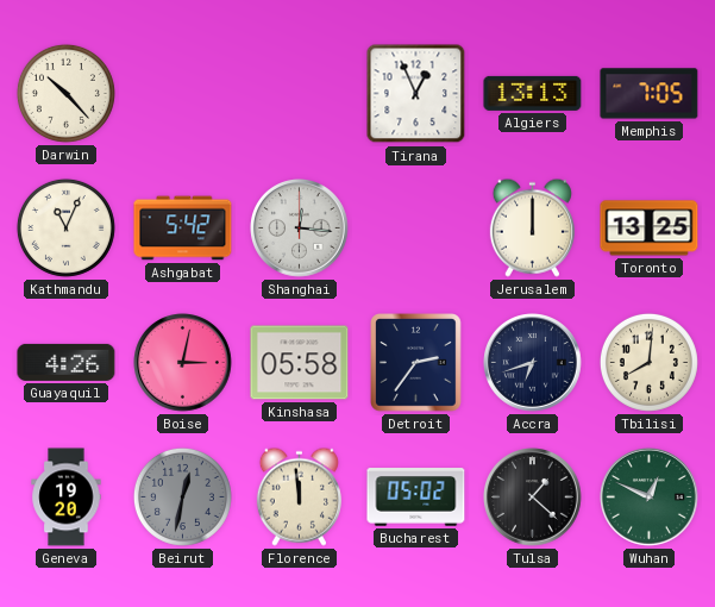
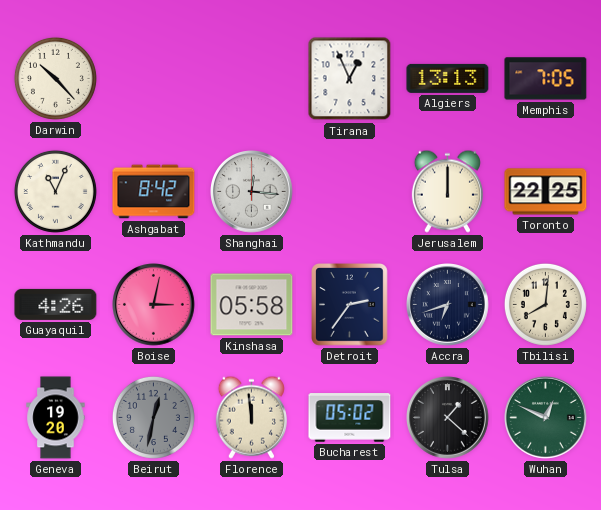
Ashgabat: 5:42 -> 8:42
Toronto: 13:25 -> 22:25
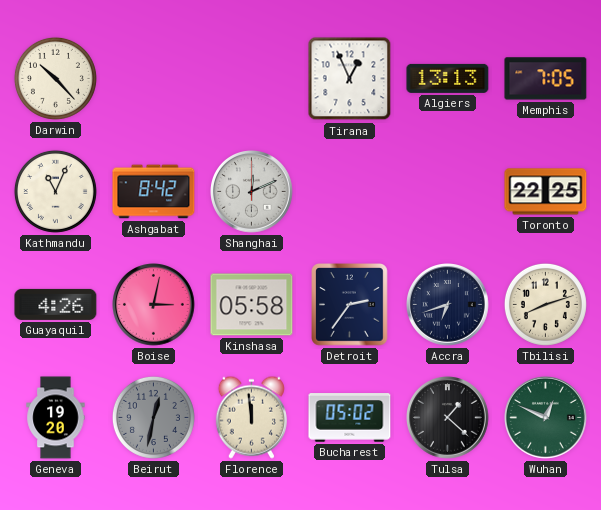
Shanghai: 12:16 -> 12:11
Jerusalem: 12:00 -> none
Tbilisi: 8:01 -> 8:12
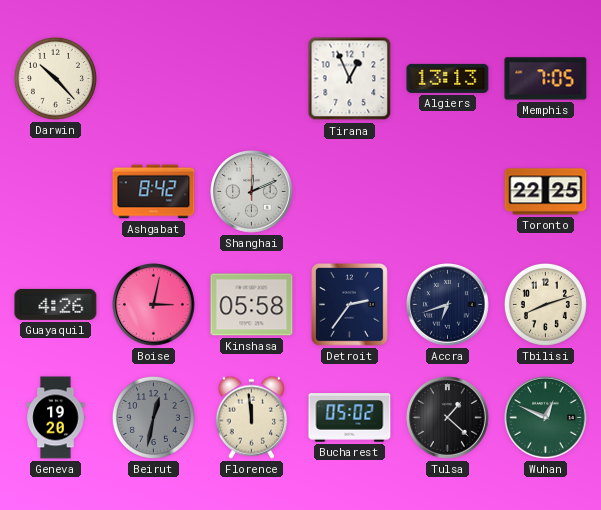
Kathmandu: 11:04 -> none
